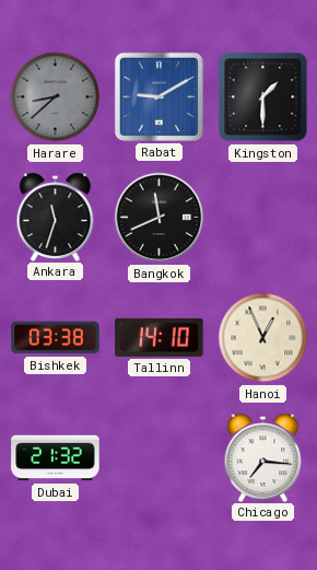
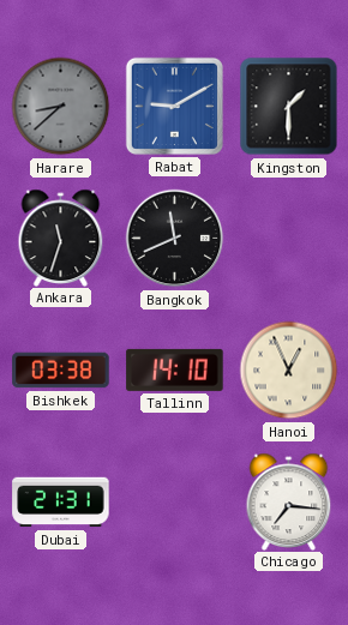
Dubai: 21:32 -> 21:31
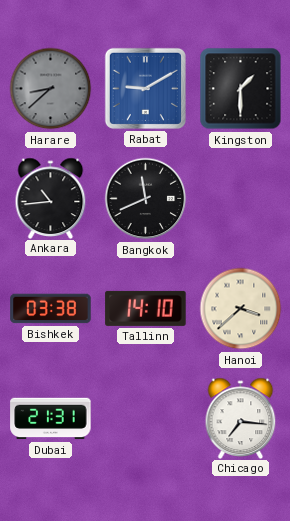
Ankara: 11:33 -> 10:44
Hanoi: 12:56 -> 3:38
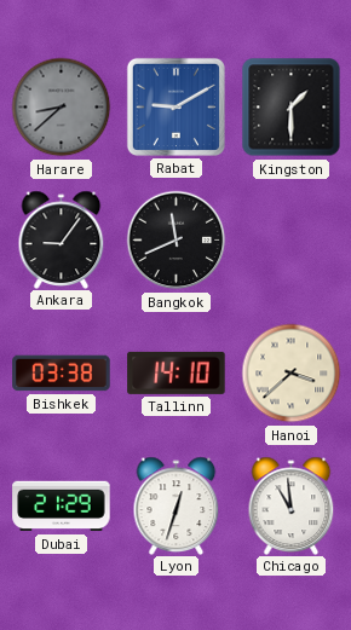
Ankara: 10:44 -> 9:06
Dubai: 21:31 -> 21:29
Lyon: none -> 12:33
Chicago: 7:16 -> 10:59
